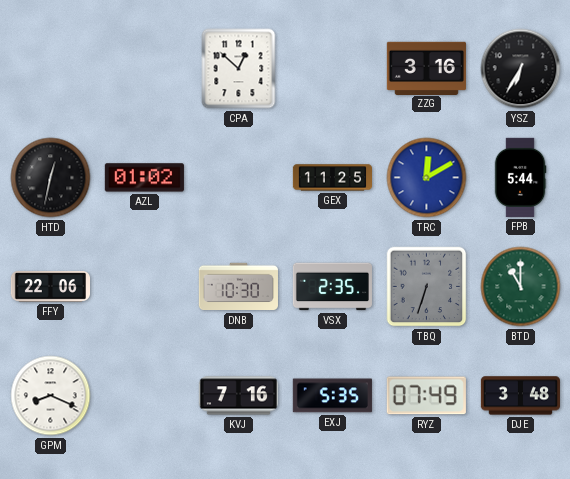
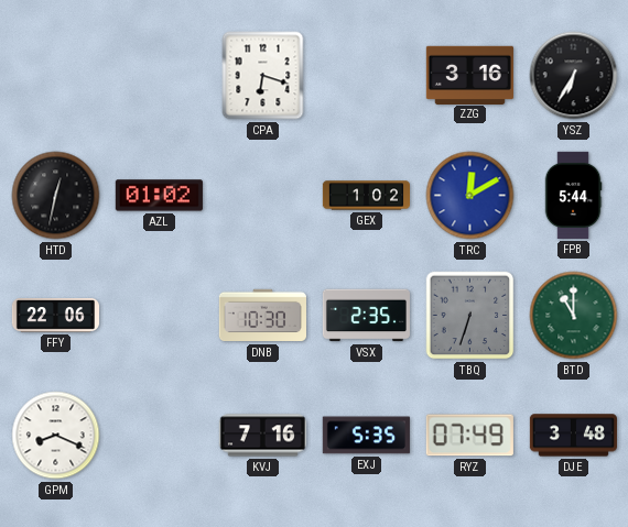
CPA: 12:52 -> 6:18
GEX: 11:25 -> 1:02
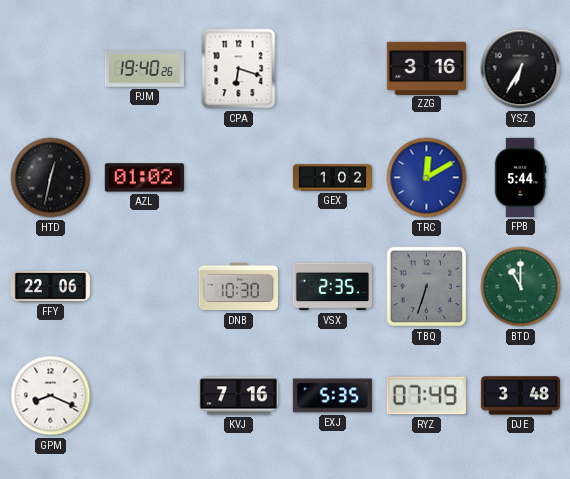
PJM: none -> 19:40
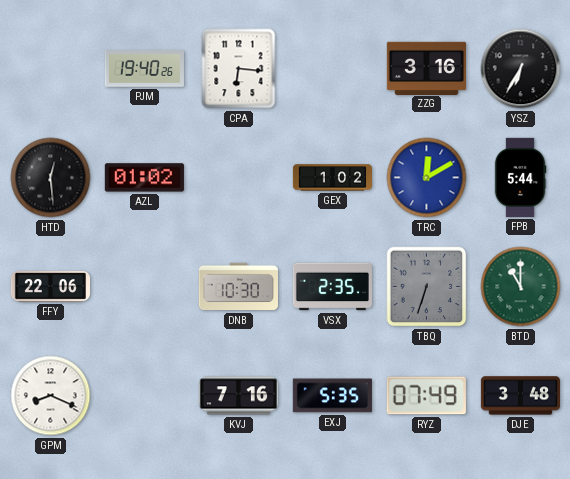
CPA: 6:18 -> 6:16
HTD: 12:32 -> 12:29
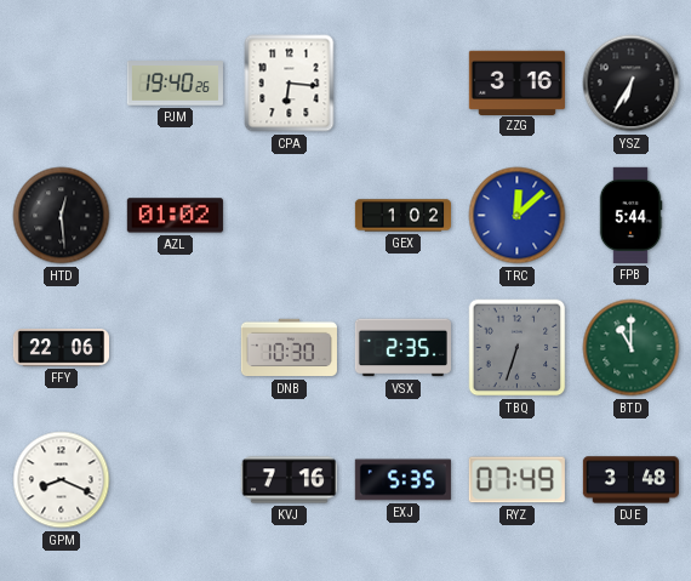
TRC: 12:10 -> 12:08
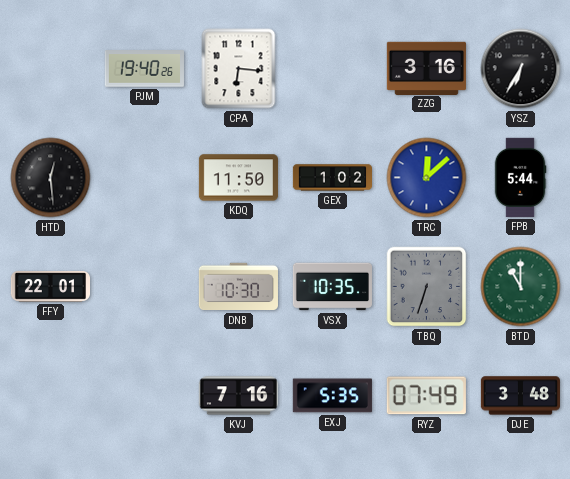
AZL: 01:02 -> none
KDQ: none -> 11:50
FFY: 22:06 -> 22:01
VSX: 2:35 -> 10:35
GPM: 8:19 -> none
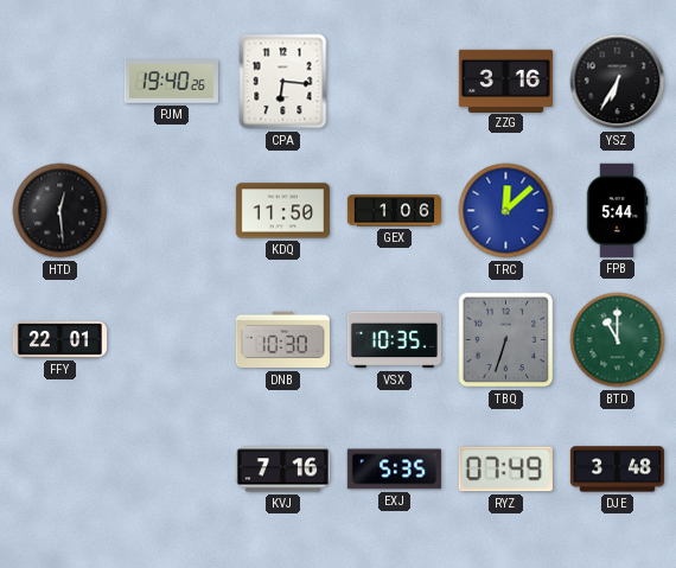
GEX: 1:02 -> 1:06
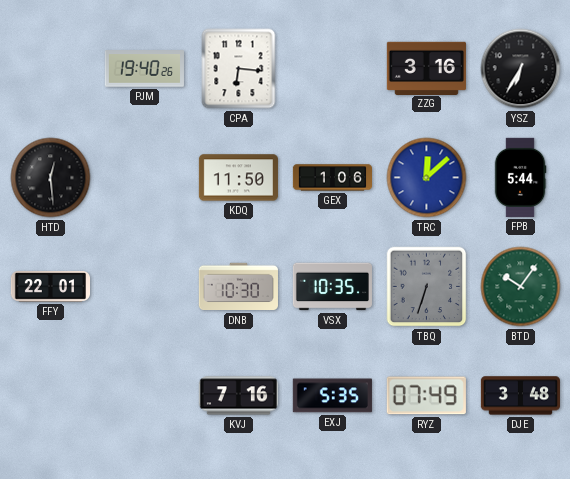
BTD: 11:00 -> 10:06
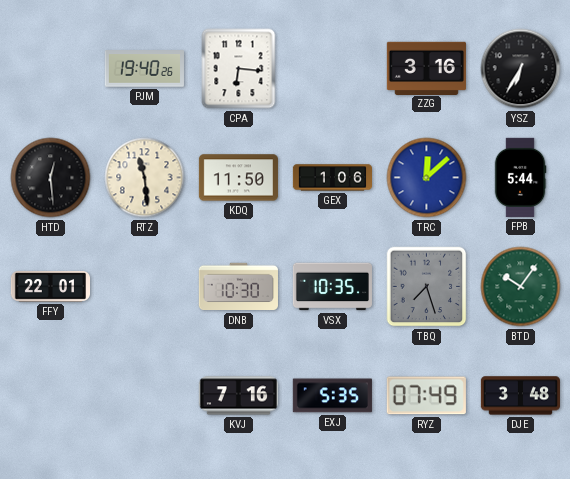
RTZ: none -> 11:29
TBQ: 6:33 -> 7:27
